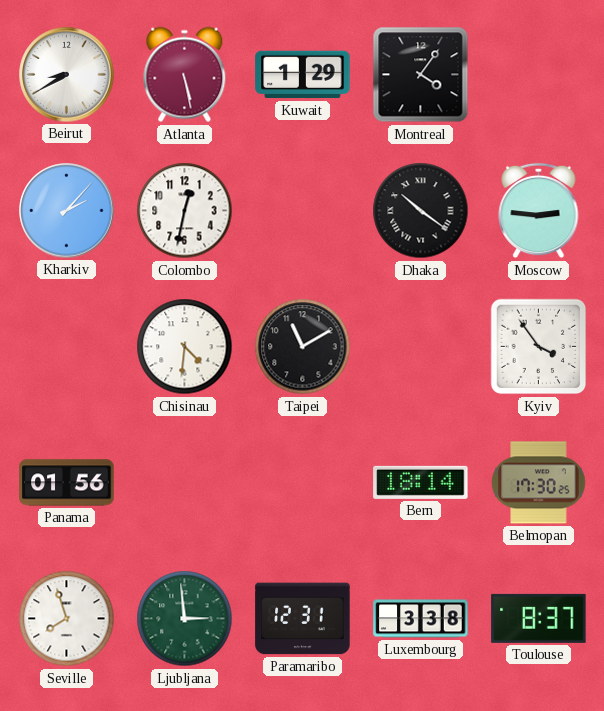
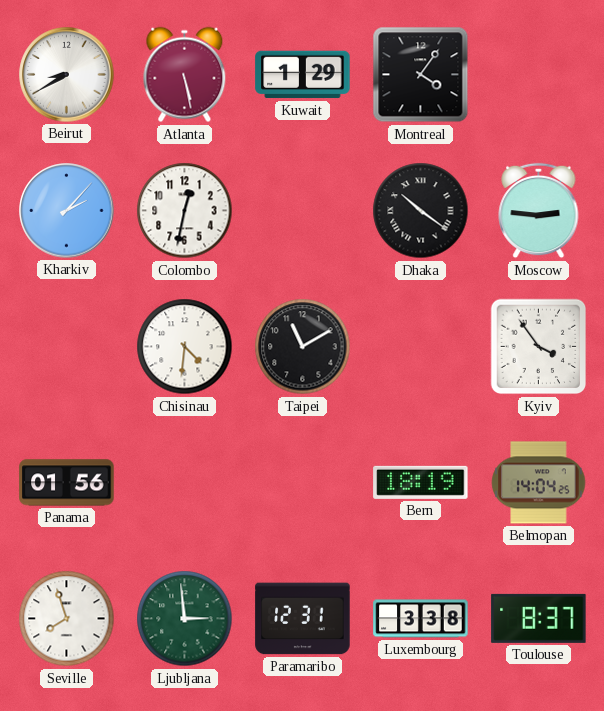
Bern: 18:14 -> 18:19
Belmopan: 17:30 -> 14:04
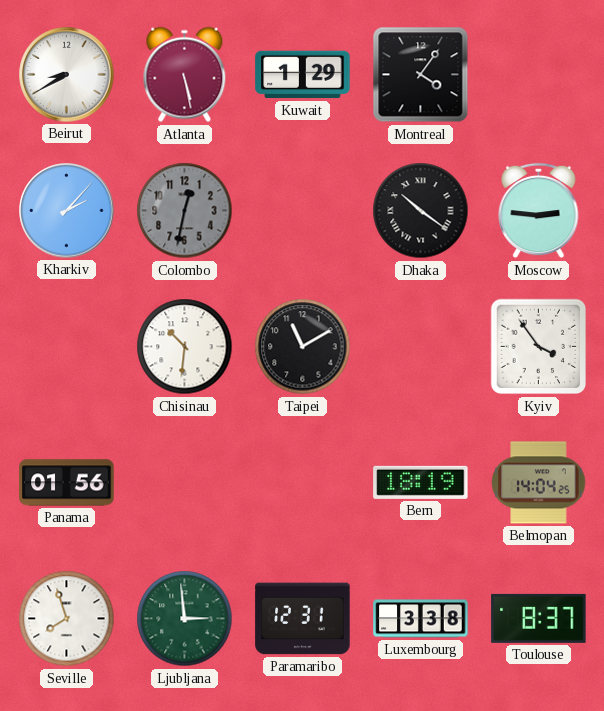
Colombo dial: white -> grey
Chisinau: 4:31 -> 10:31
